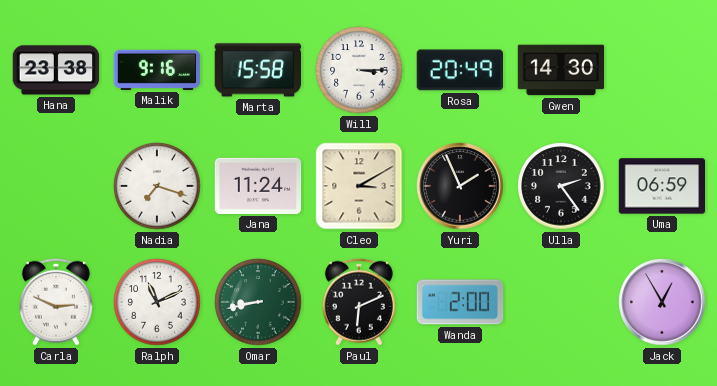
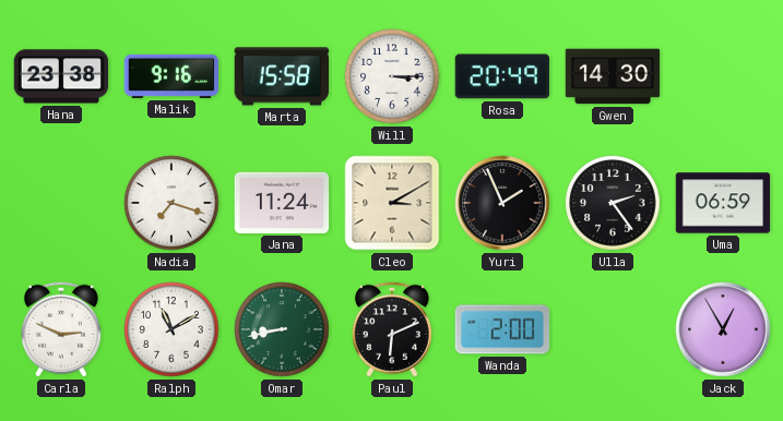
Ralph: 11:11 -> 11:10
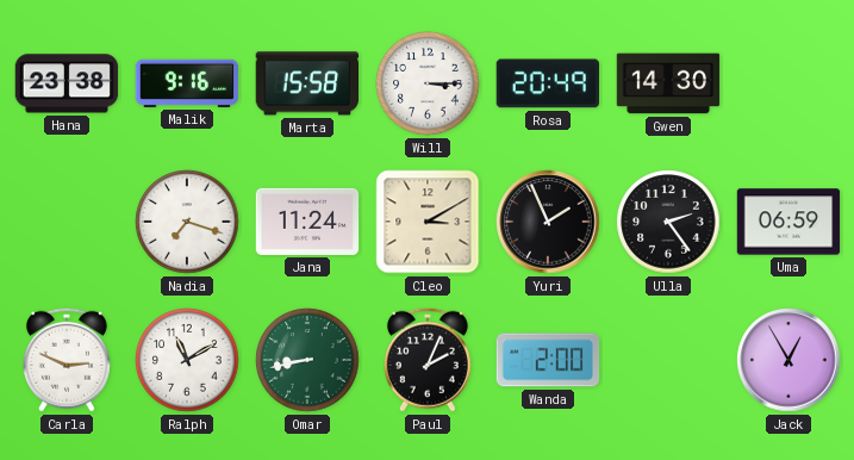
Paul: 6:11 -> 2:04
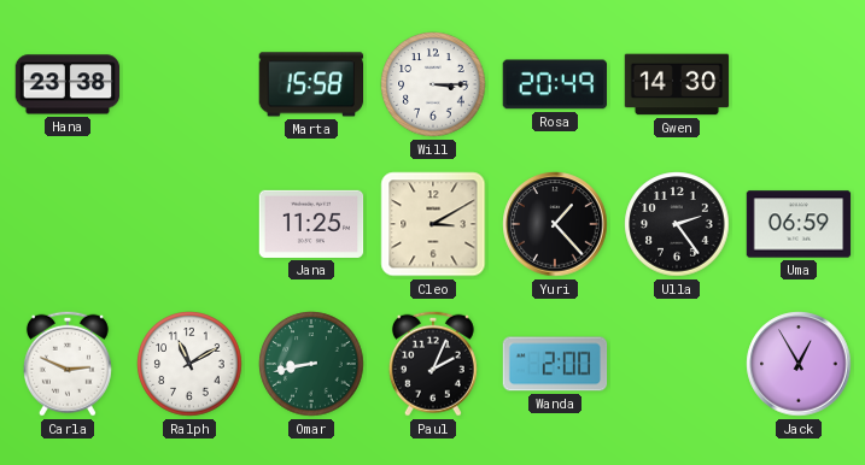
Malik: 9:16 -> none
Nadia: 7:18 -> none
Jana: 11:24 -> 11:25
Yuri: 1:56 -> 1:23
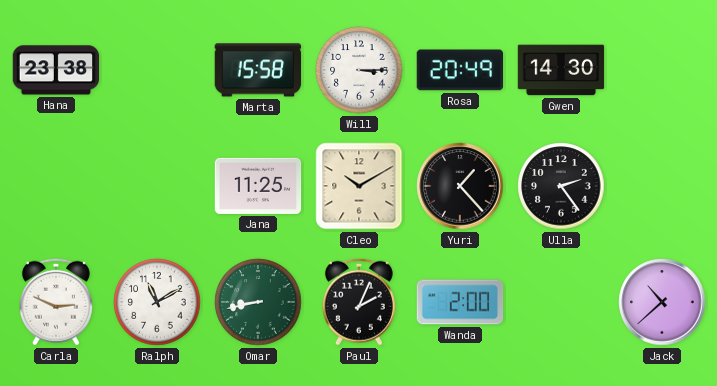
Cleo: 3:10 -> 10:10
Uma: 06:59 -> none
Jack: 12:55 -> 10:38
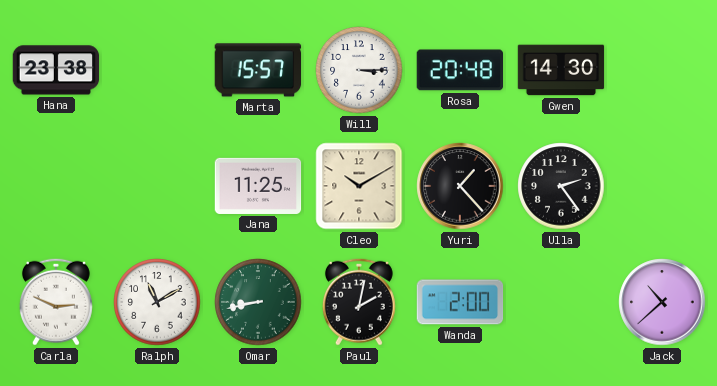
Marta: 15:58 -> 15:57
Rosa: 20:49 -> 20:48
Paul: 2:04 -> 2:02
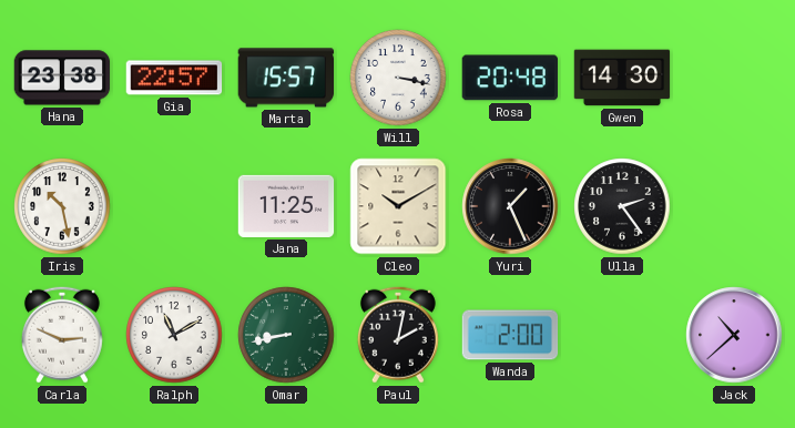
Gia: none -> 22:57
Will: 3:15 -> 3:17
Iris: none -> 10:28
Yuri: 1:23 -> 1:26
